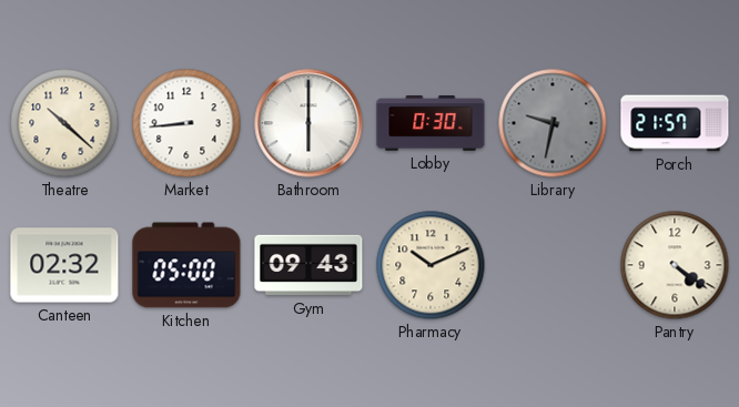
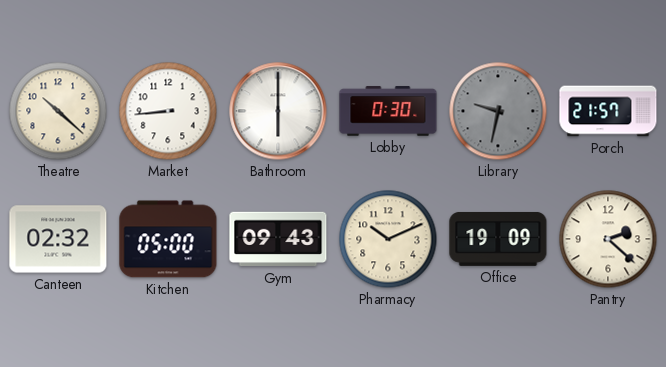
Office: none -> 19:09
Pantry: 4:21 -> 2:22
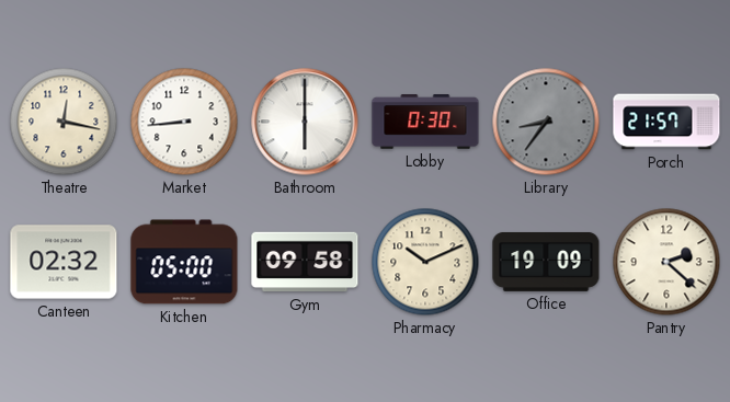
Theatre: 10:22 -> 12:17
Library: 9:32 -> 8:36
Gym: 09:43 -> 09:58
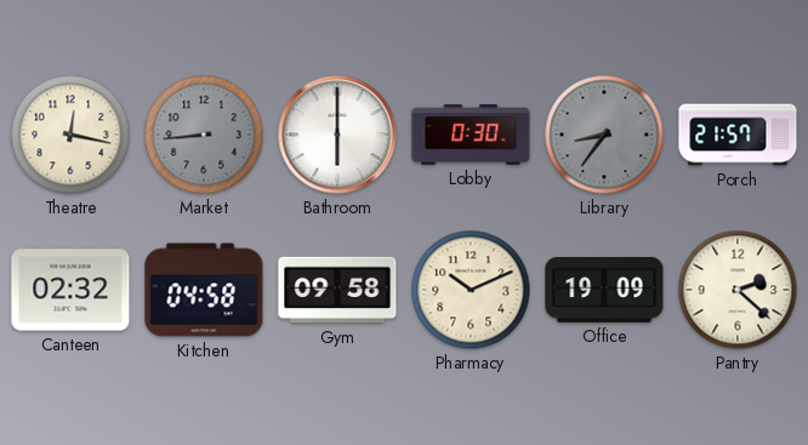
Market dial: white -> grey
Kitchen: 05:00 -> 04:58
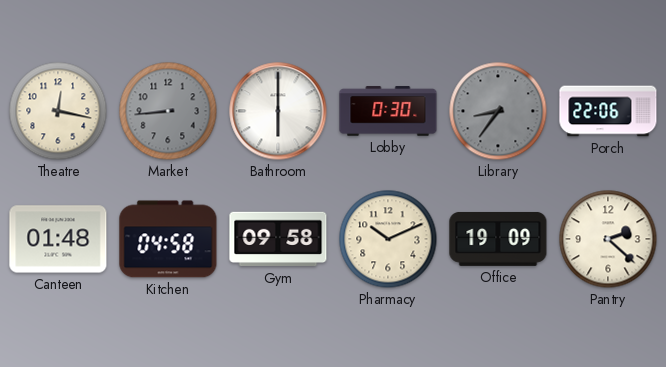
Porch: 21:57 -> 22:06
Canteen: 02:32 -> 01:48
